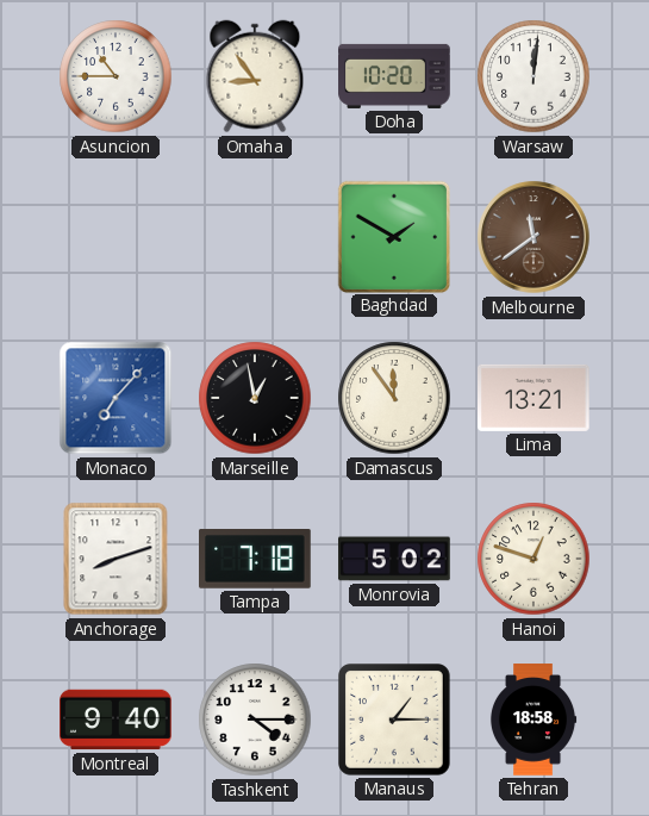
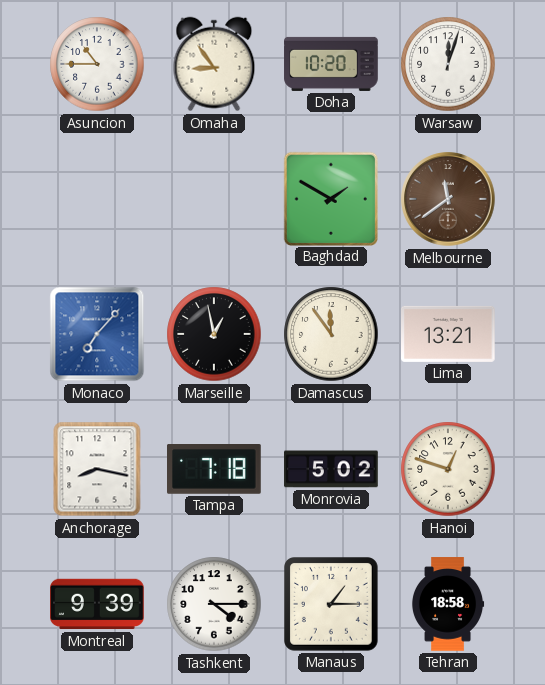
Warsaw: 12:01 -> 12:03
Anchorage: 8:12 -> 8:17
Montreal: 9:40 -> 9:39
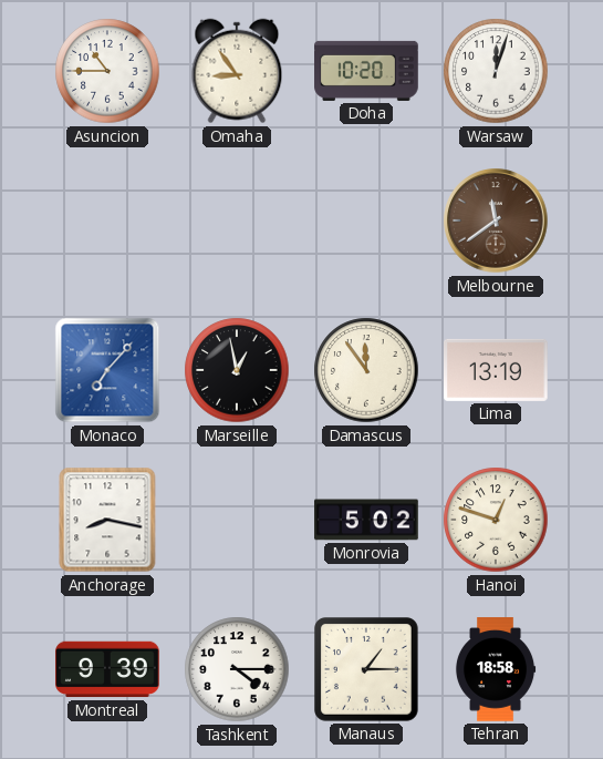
Baghdad: 1:50 -> none
Lima: 13:21 -> 13:19
Tampa: 7:18 -> none
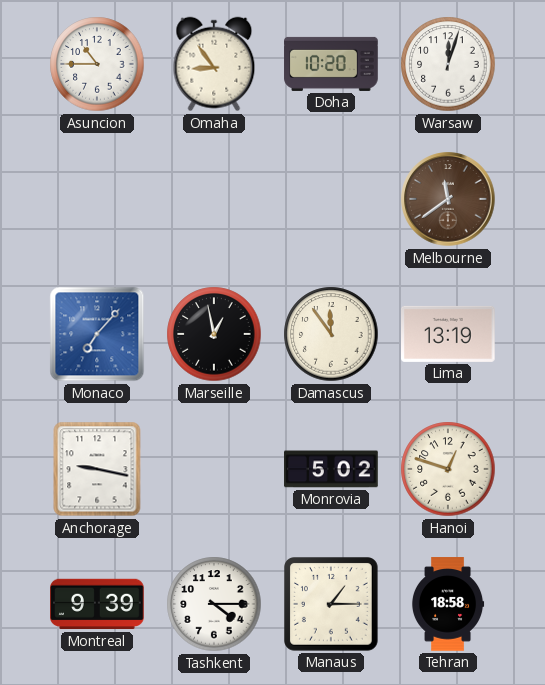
Anchorage: 8:17 -> 9:17
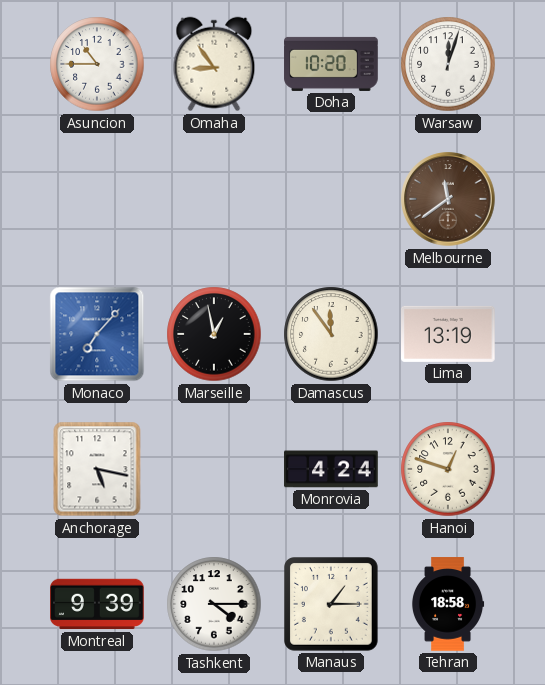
Anchorage: 9:17 -> 5:17
Monrovia: 5:02 -> 4:24
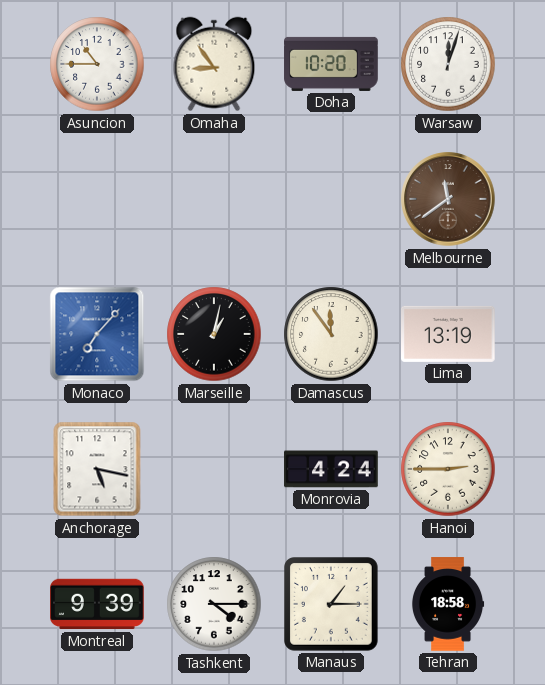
Marseille: 12:58 -> 1:02
Hanoi: 12:48 -> 2:45
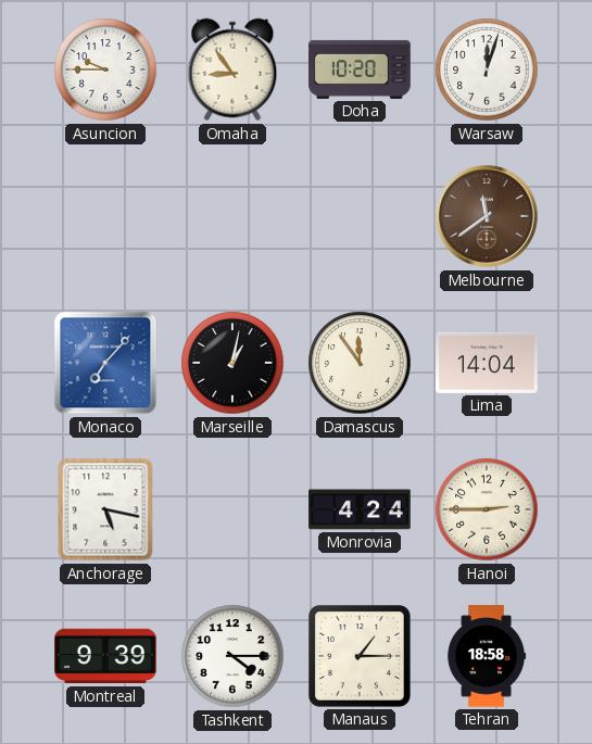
Asuncion: 10:45 -> 9:45
Lima: 13:19 -> 14:04
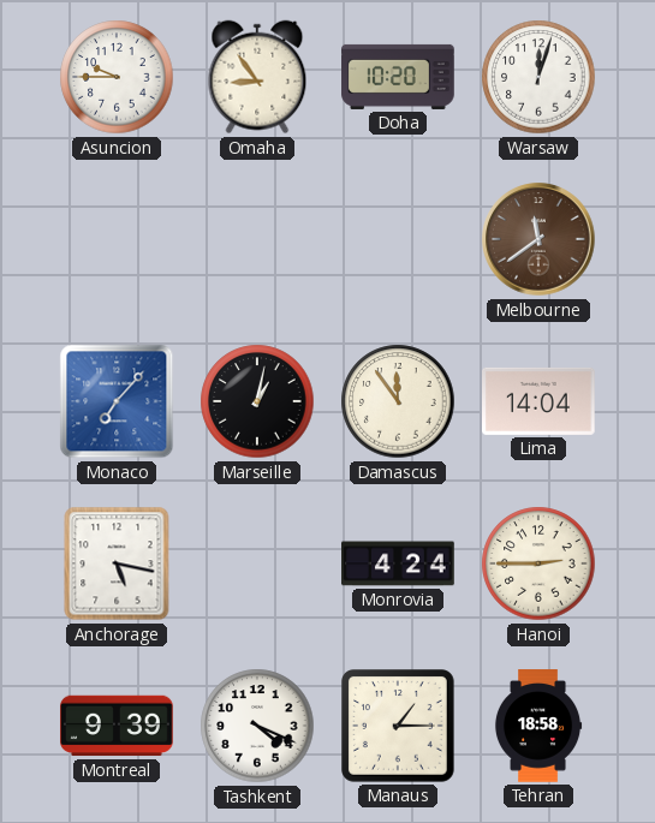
Tashkent: 4:15 -> 4:19
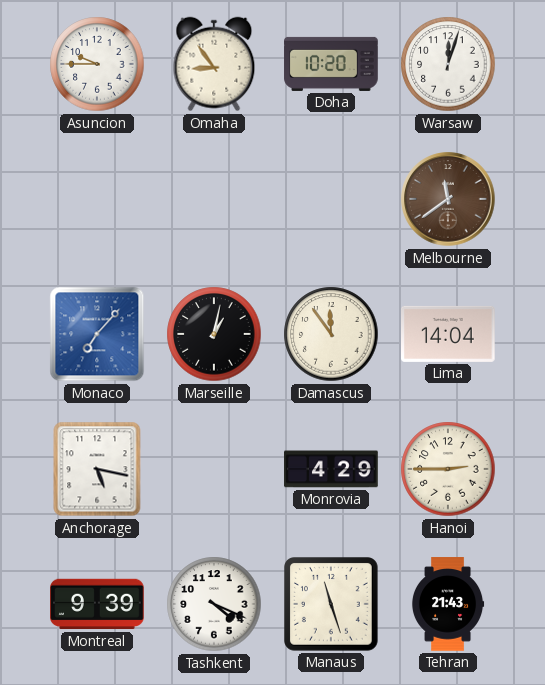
Monrovia: 4:24 -> 4:29
Manaus: 1:15 -> 11:27
Tehran: 18:58 -> 21:43
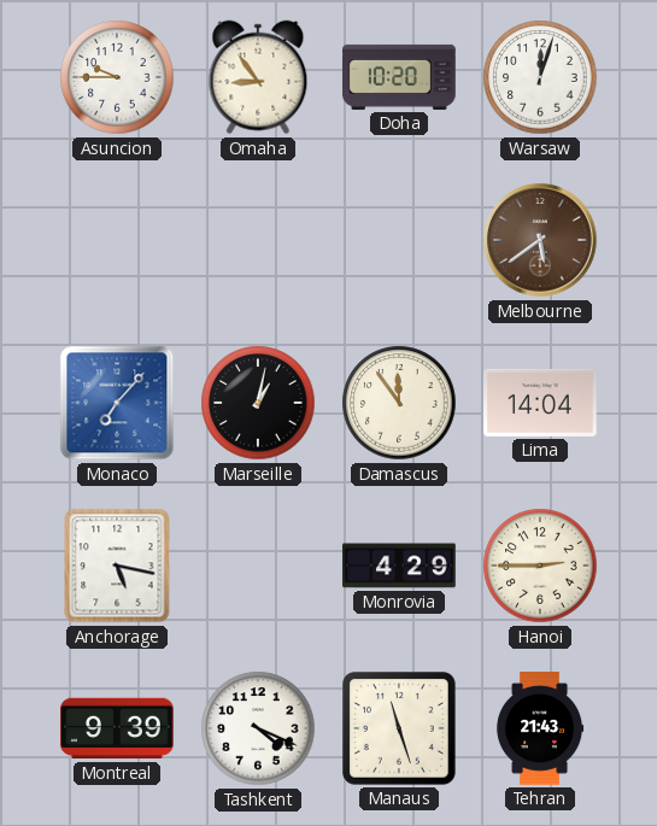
Melbourne: 11:39 -> 5:39
